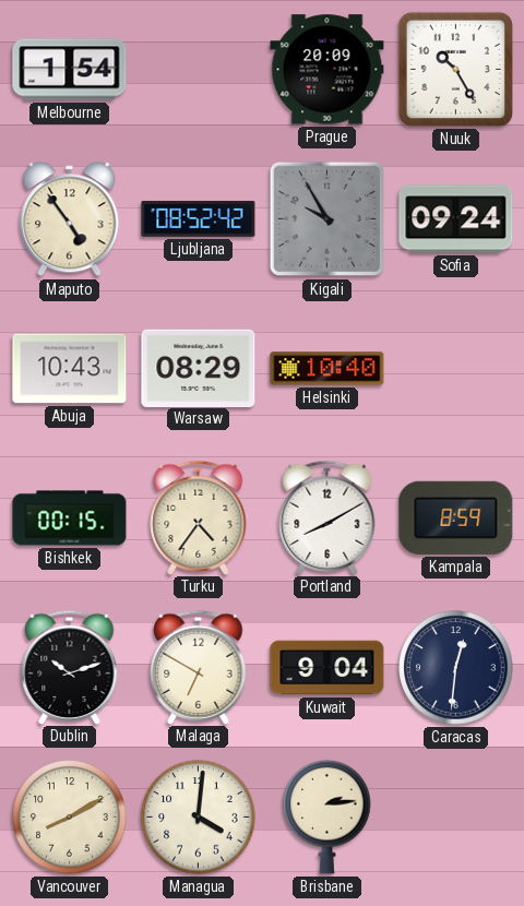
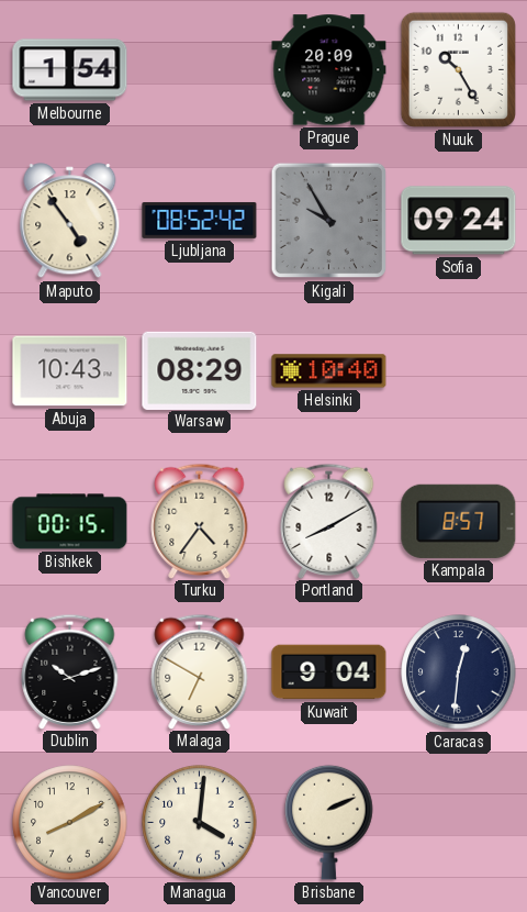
Kampala: 8:59 -> 8:57
Brisbane: 2:14 -> 2:11
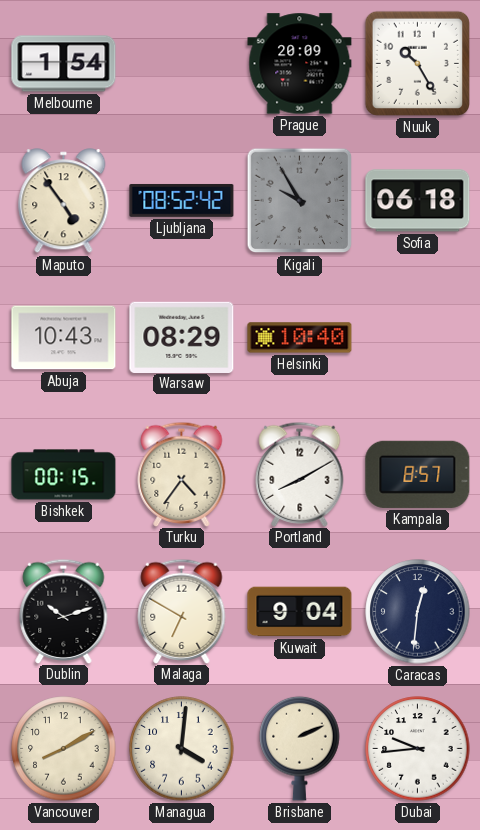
Sofia: 09:24 -> 06:18
Dubai: none -> 9:44
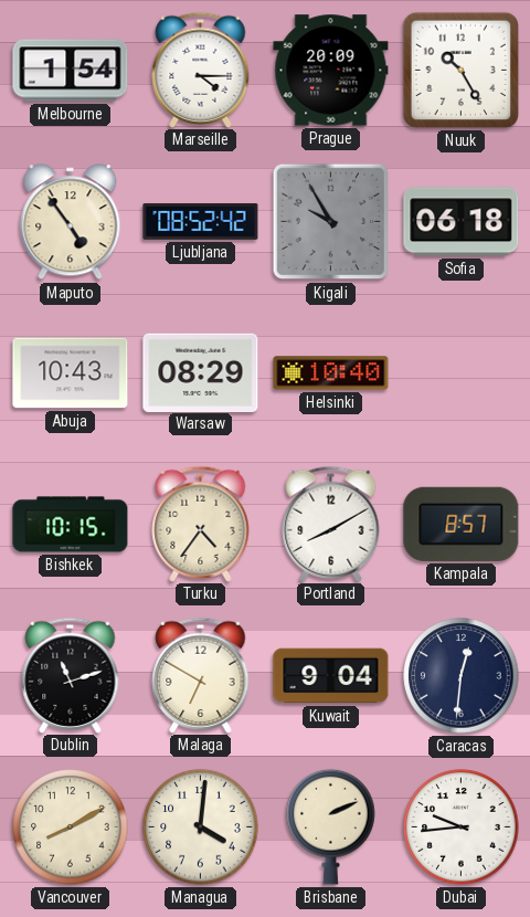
Marseille: none -> 4:15
Bishkek: 00:15 -> 10:15
Dublin: 10:12 -> 11:12
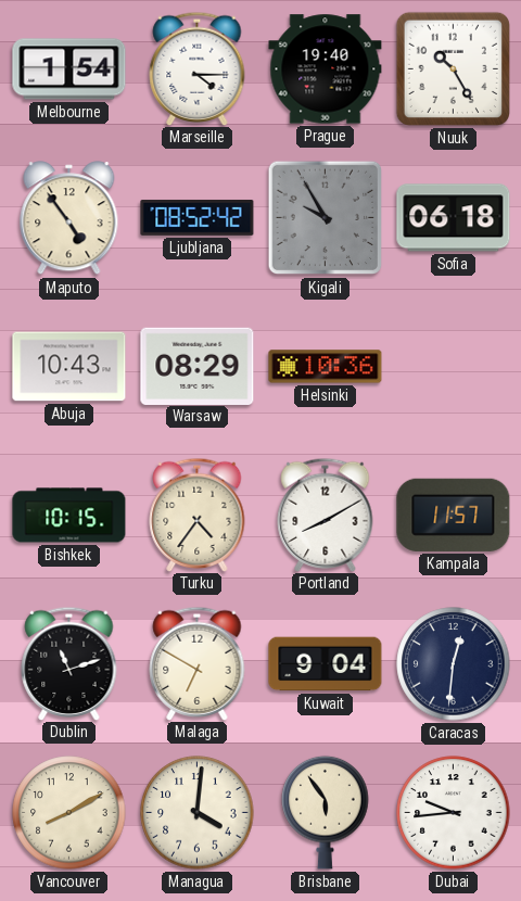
Prague: 20:09 -> 19:40
Helsinki: 10:40 -> 10:36
Kampala: 8:57 -> 11:57
Brisbane: 2:11 -> 5:54
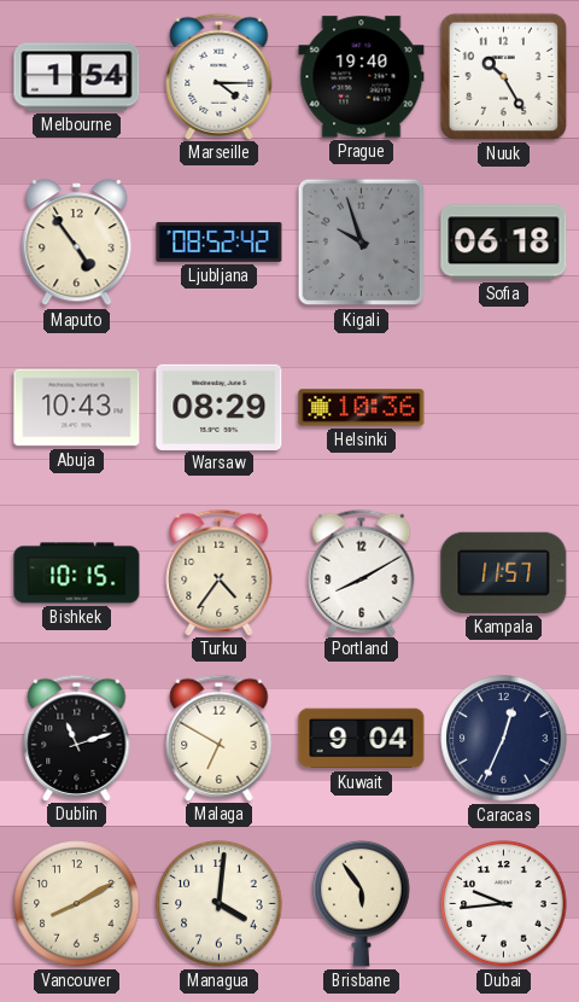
Kigali: 9:55 -> 9:57
Caracas: 12:31 -> 12:34
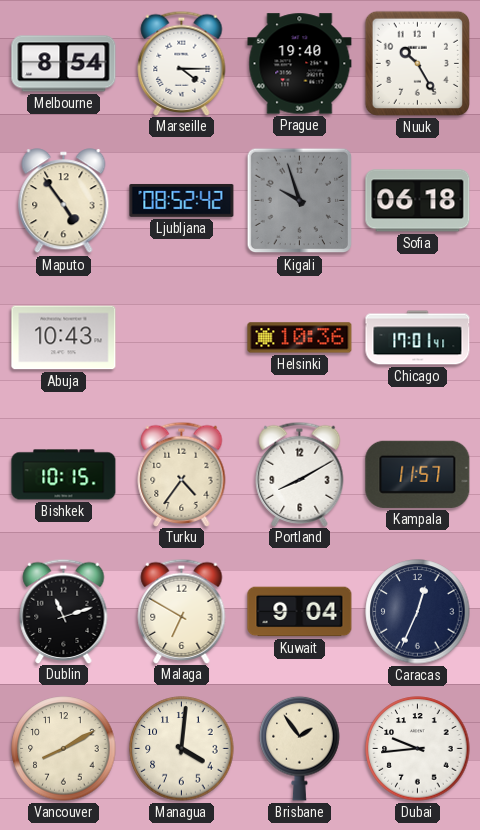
Melbourne: 1:54 -> 8:54
Warsaw: 08:29 -> none
Chicago: none -> 17:01
Brisbane: 5:54 -> 1:54
